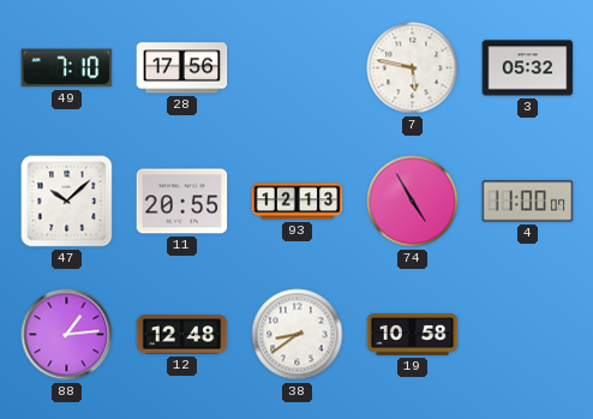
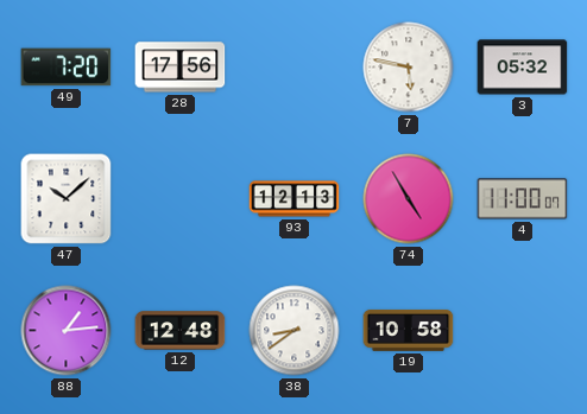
49: 7:10 -> 7:20
11: 20:55 -> none
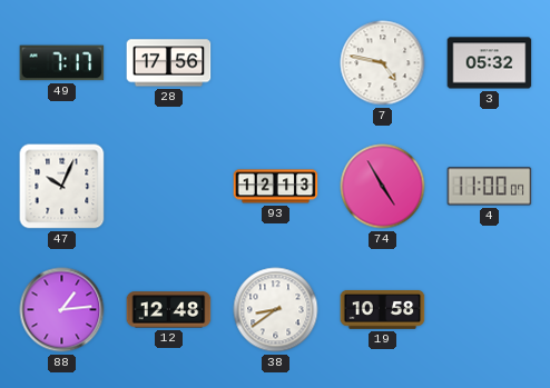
49: 7:20 -> 7:17
7: 5:47 -> 4:47
47: 10:08 -> 10:04
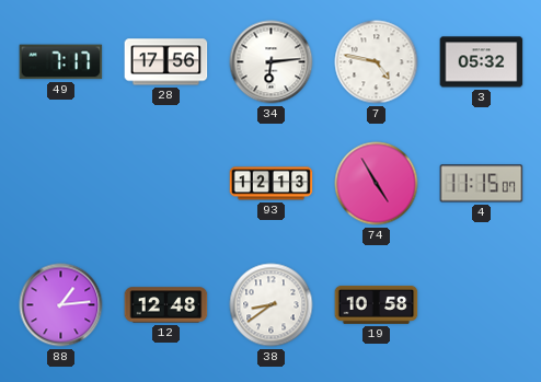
34: none -> 6:14
47: 10:04 -> none
4: 11:00 -> 11:15
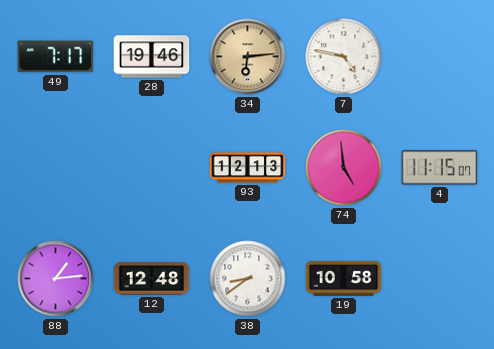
28: 17:56 -> 19:46
34 dial: white -> champagne
3: 05:32 -> none
74: 4:55 -> 4:59
